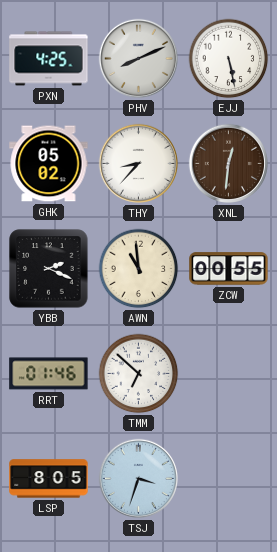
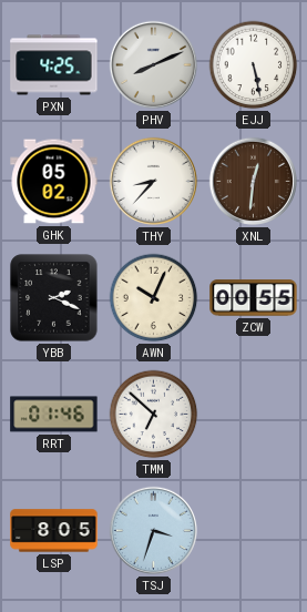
AWN: 10:59 -> 10:04
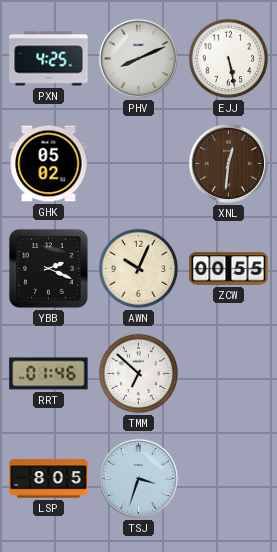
THY: 8:37 -> none
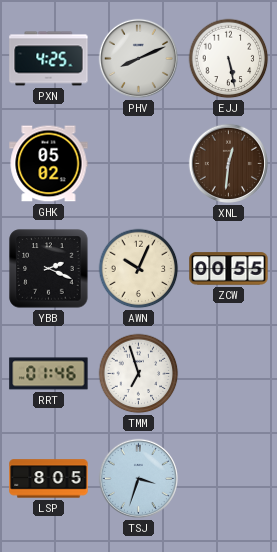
TMM: 6:52 -> 6:57
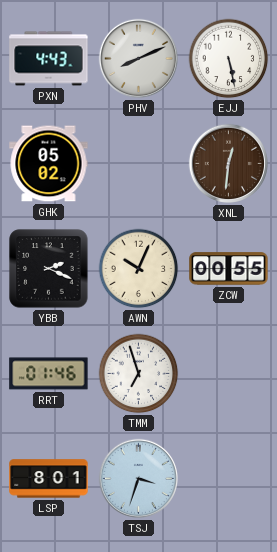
PXN: 4:25 -> 4:43
LSP: 8:05 -> 8:01
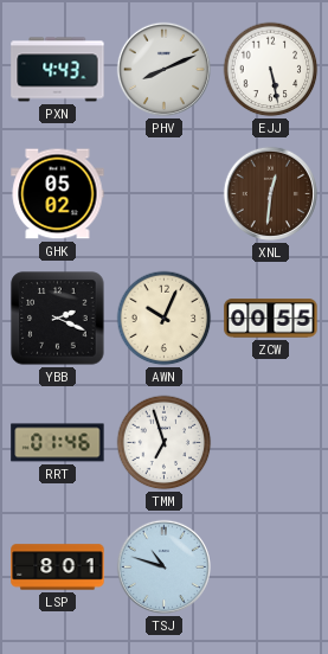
TSJ: 3:33 -> 10:48
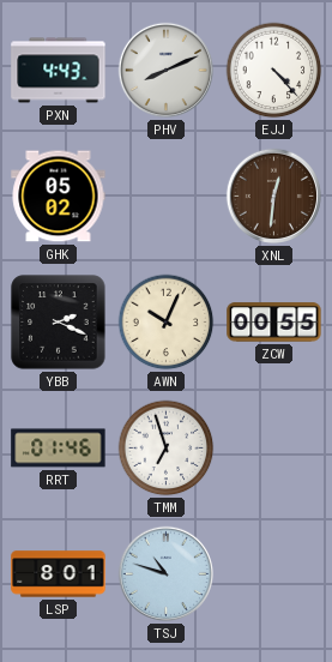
EJJ: 5:28 -> 4:23
